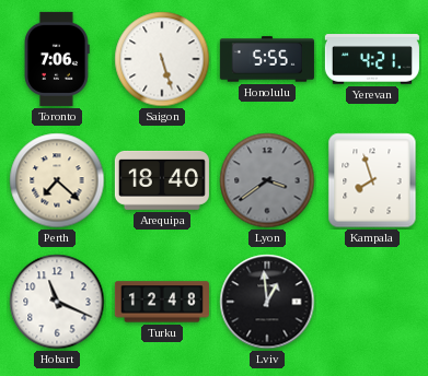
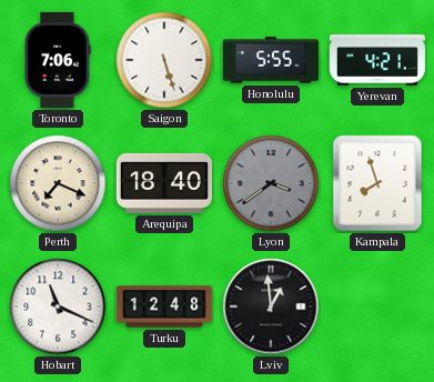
Perth: 7:22 -> 7:19
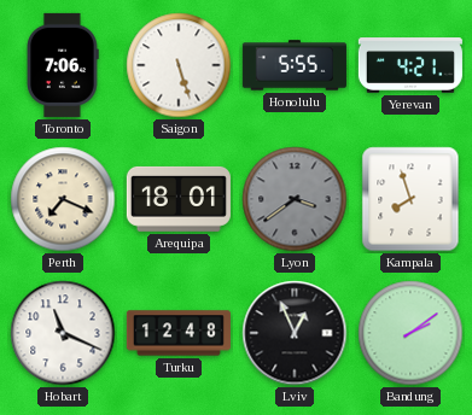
Arequipa: 18:40 -> 18:01
Lviv: 12:59 -> 12:56
Bandung: none -> 2:09
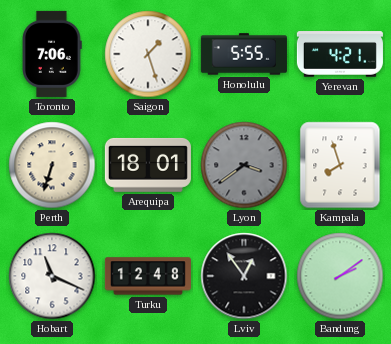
Saigon: 5:27 -> 1:27
Perth: 7:19 -> 6:33
Lviv: 12:56 -> 12:54
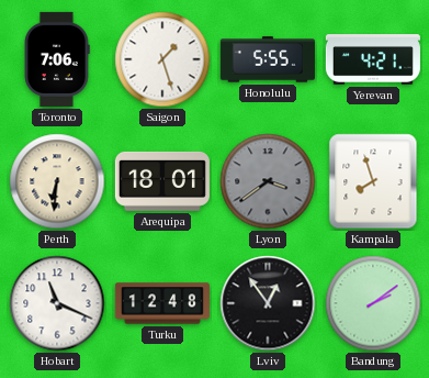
Perth: 6:33 -> 6:31
